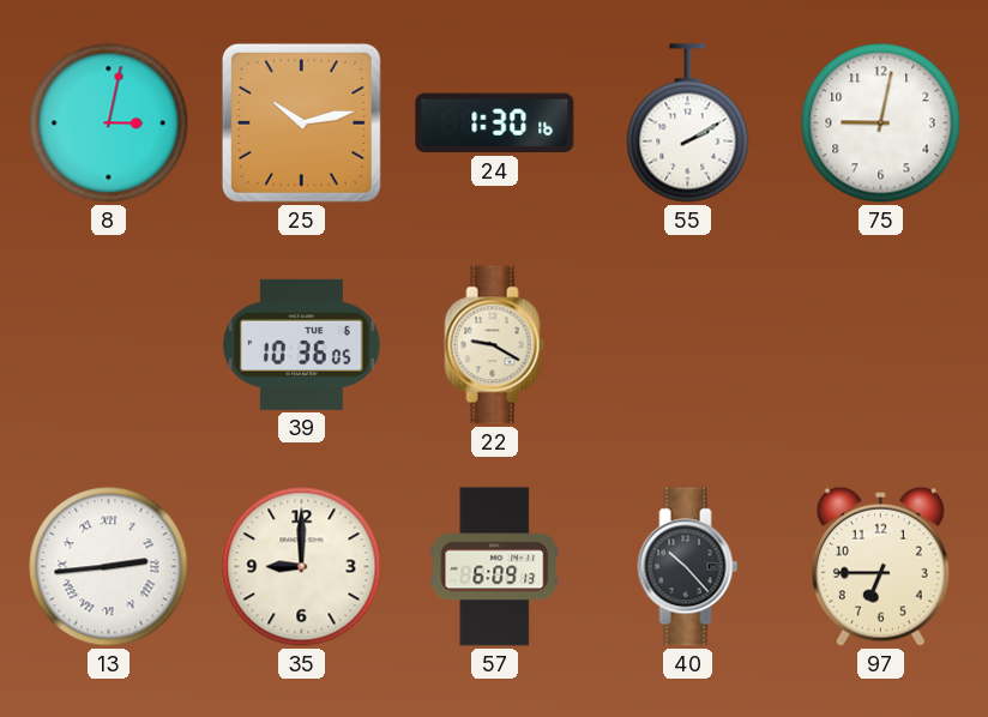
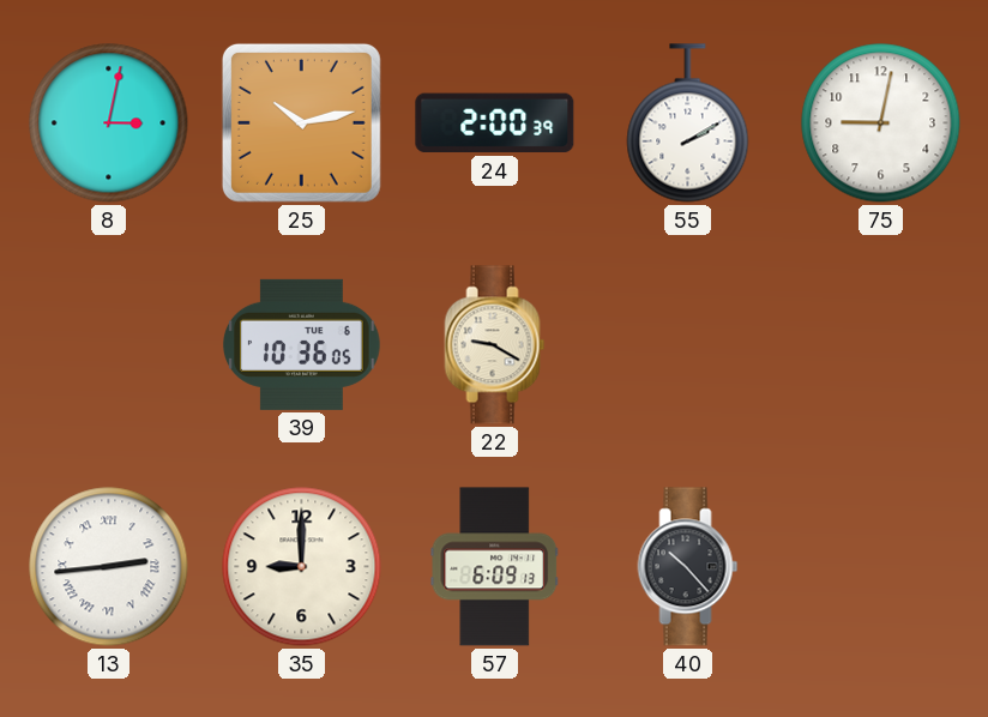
24: 1:30 -> 2:00
97: 6:45 -> none
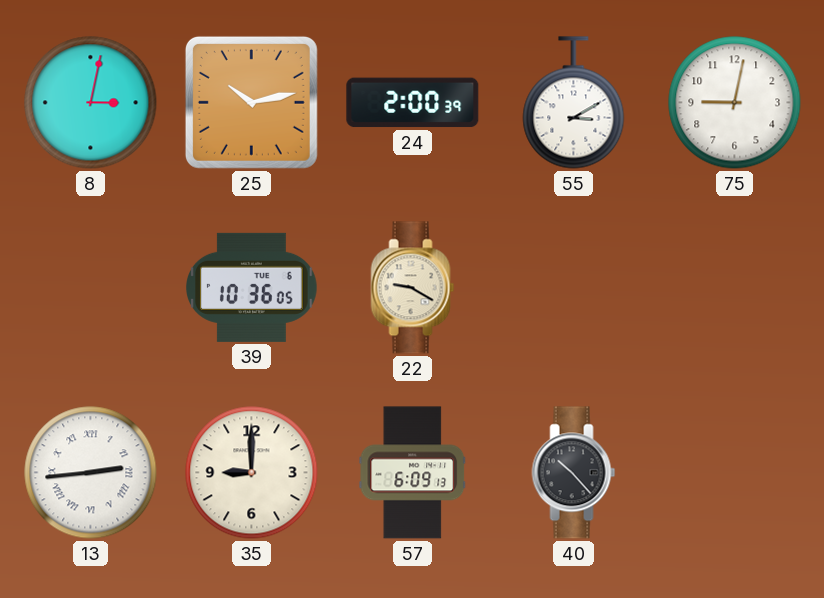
55: 2:10 -> 3:10
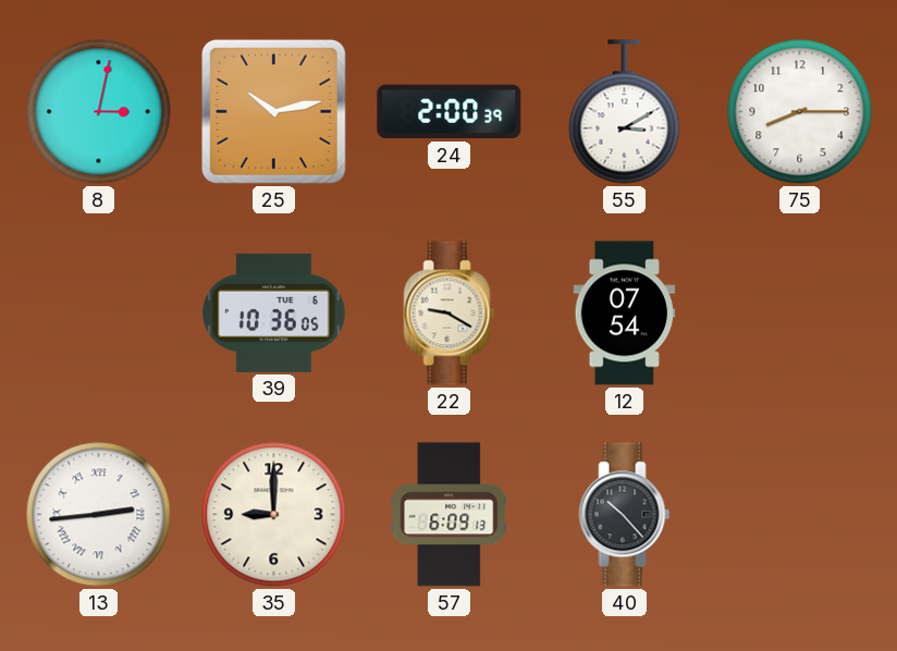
75: 9:02 -> 8:15
12: none -> 07:54
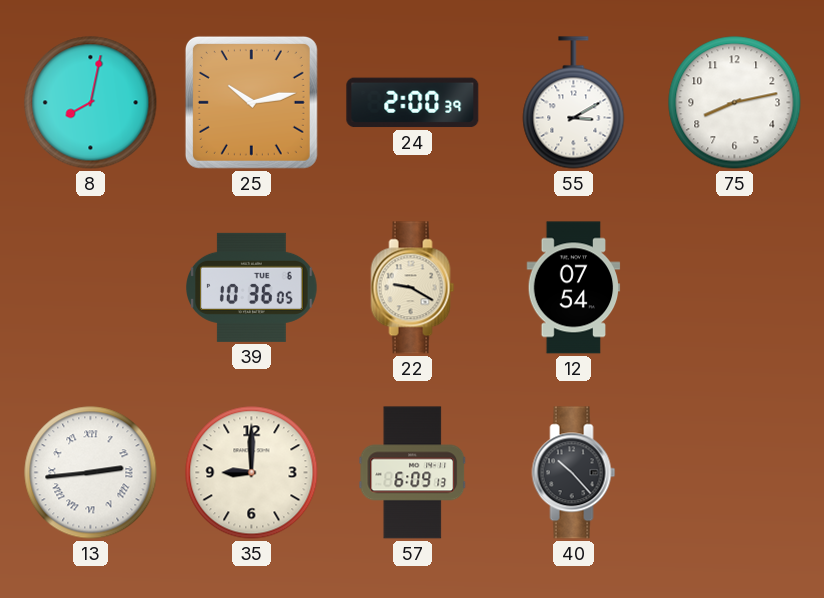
8: 3:02 -> 8:02
75: 8:15 -> 8:13
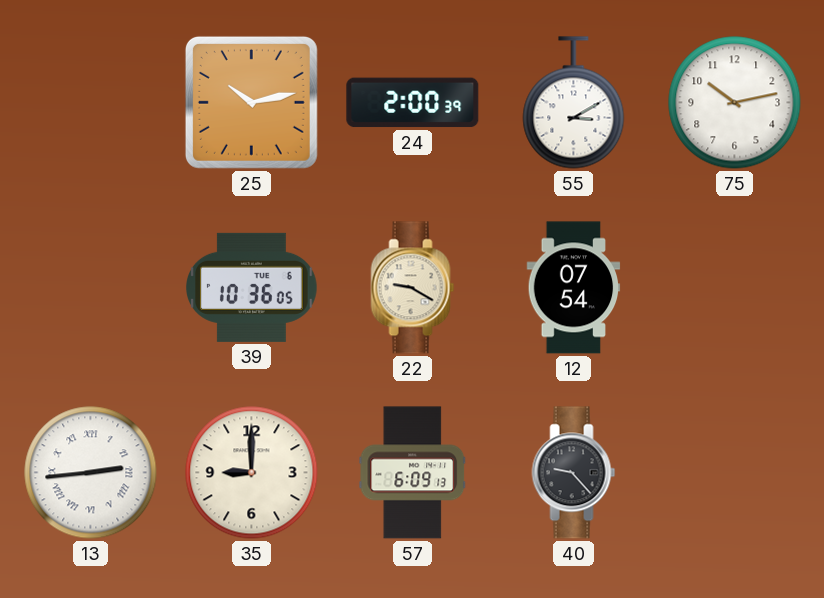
8: 8:02 -> none
75: 8:13 -> 10:13
40: 10:23 -> 9:23
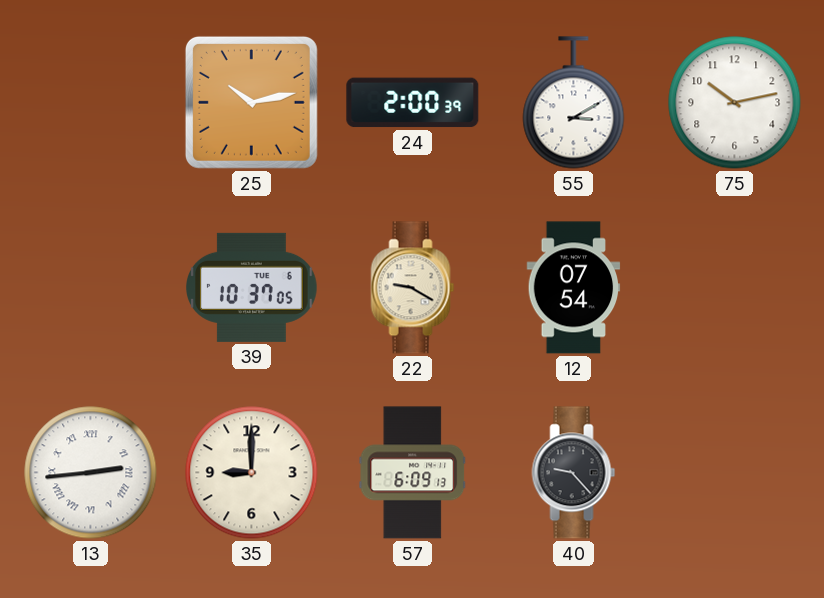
39: 10:36 -> 10:37
